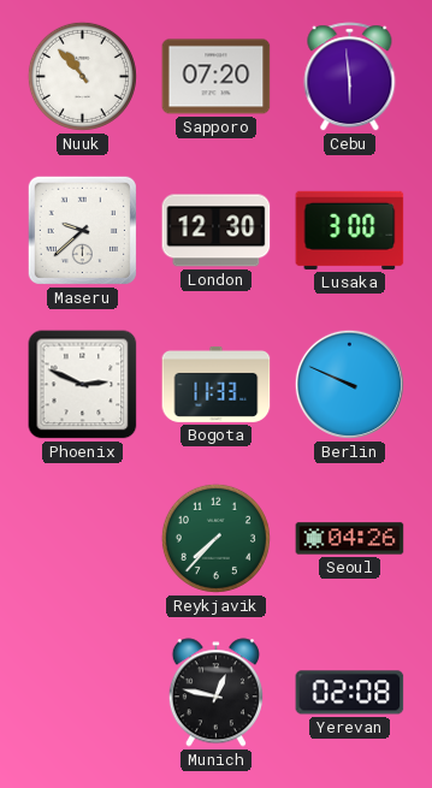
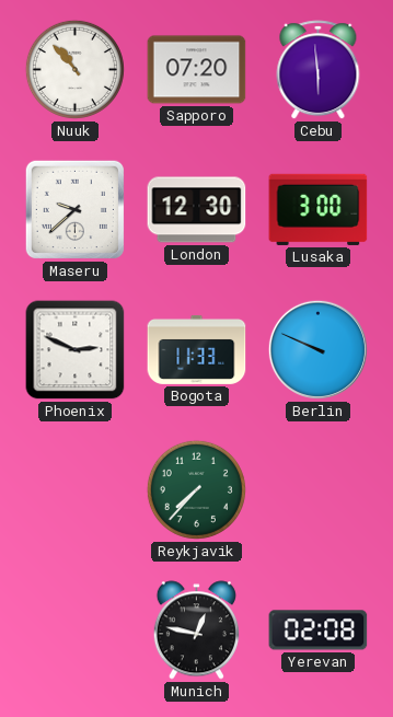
Seoul: 04:26 -> none
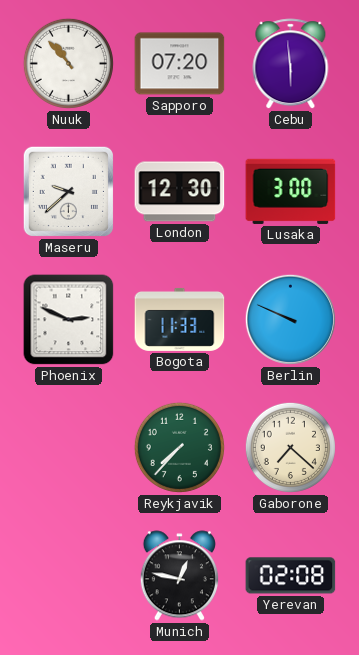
Gaborone: none -> 7:22
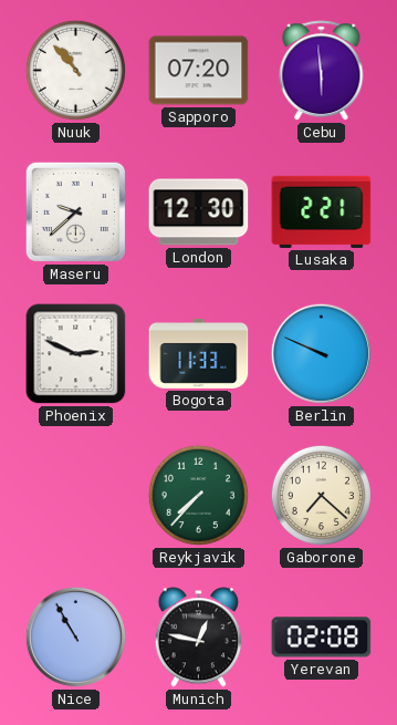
Lusaka: 3:00 -> 2:21
Nice: none -> 10:55
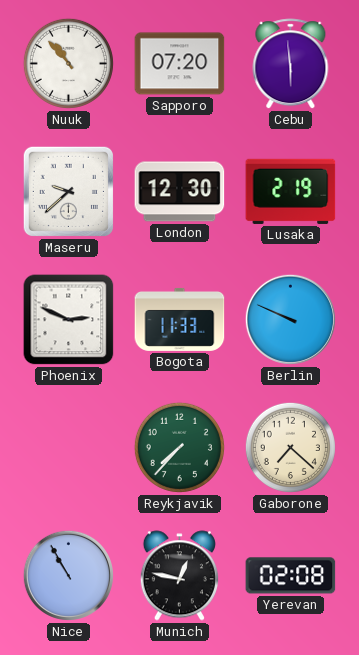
Lusaka: 2:21 -> 2:19
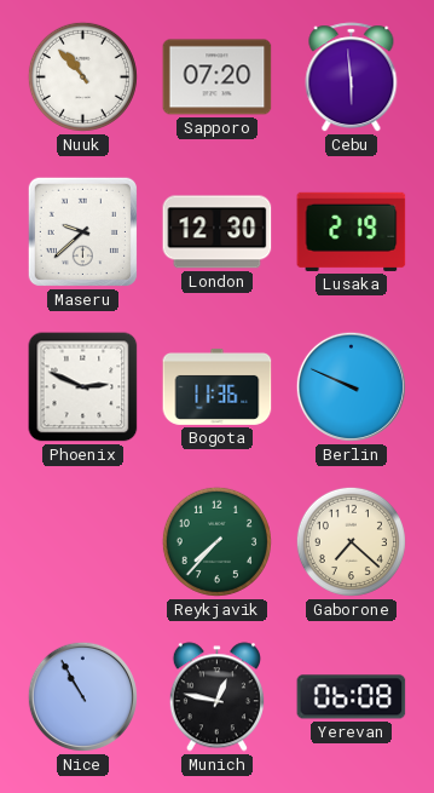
Bogota: 11:33 -> 11:36
Yerevan: 02:08 -> 06:08
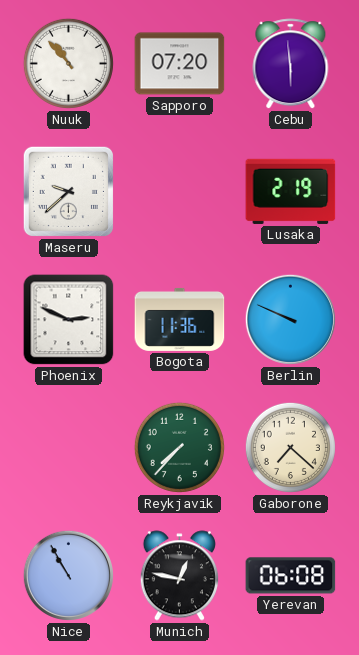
London: 12:30 -> none
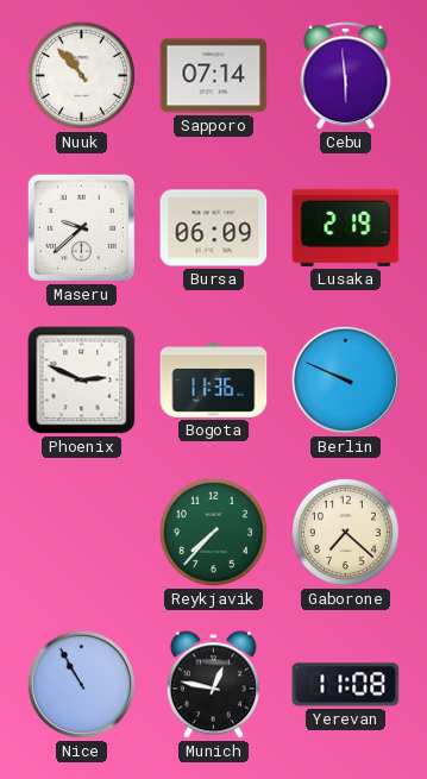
Sapporo: 07:20 -> 07:14
Bursa: none -> 06:09
Yerevan: 06:08 -> 11:08
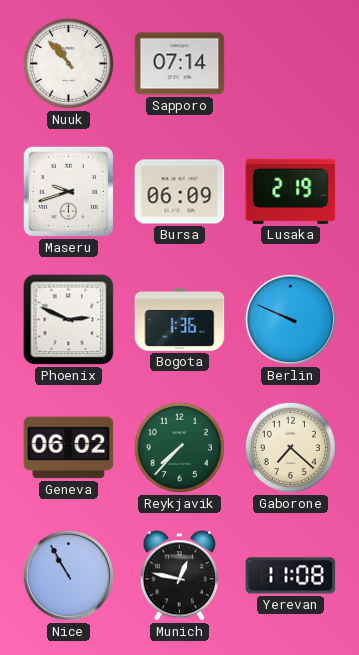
Cebu: 5:59 -> none
Maseru: 9:38 -> 9:42
Bogota: 11:36 -> 1:36
Geneva: none -> 06:02
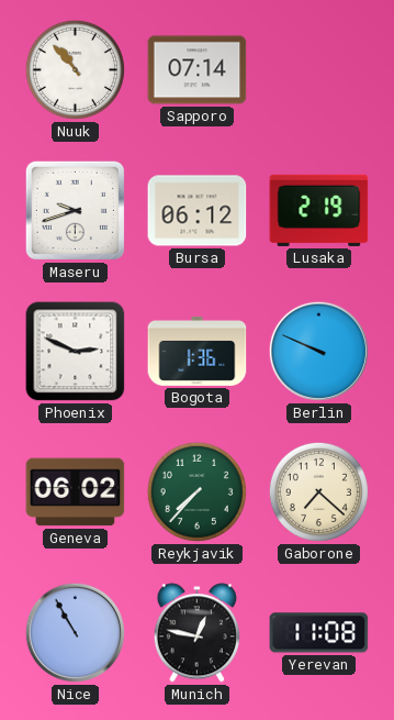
Bursa: 06:09 -> 06:12
